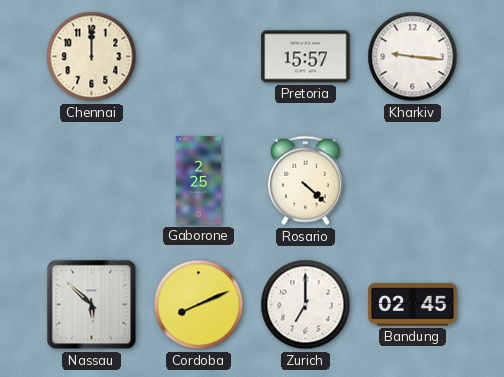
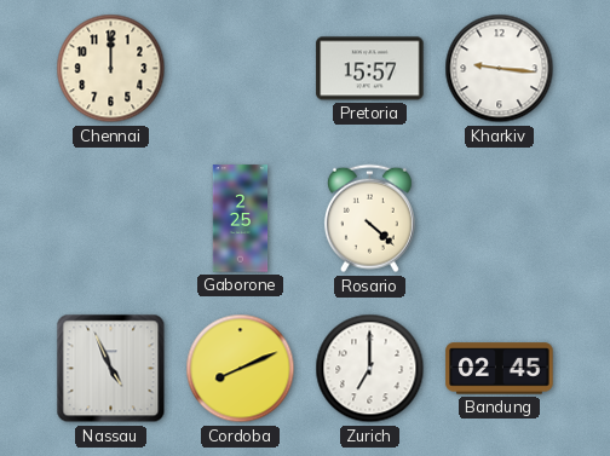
Nassau: 5:52 -> 4:56
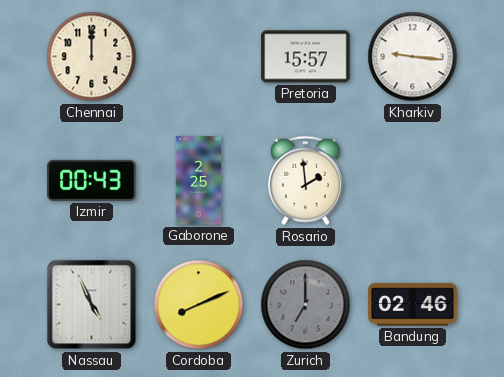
Izmir: none -> 00:43
Rosario: 4:22 -> 1:59
Zurich dial: white -> grey
Bandung: 02:45 -> 02:46
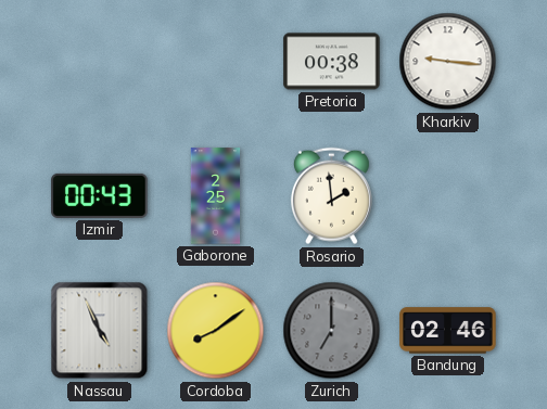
Chennai: 12:00 -> none
Pretoria: 15:57 -> 00:38
Cordoba: 8:11 -> 8:09
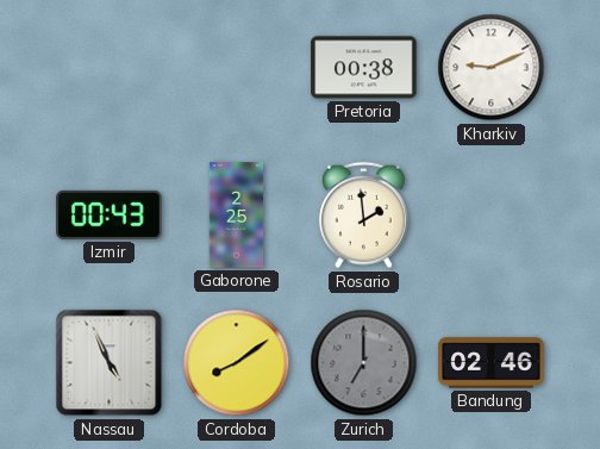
Kharkiv: 9:16 -> 9:11
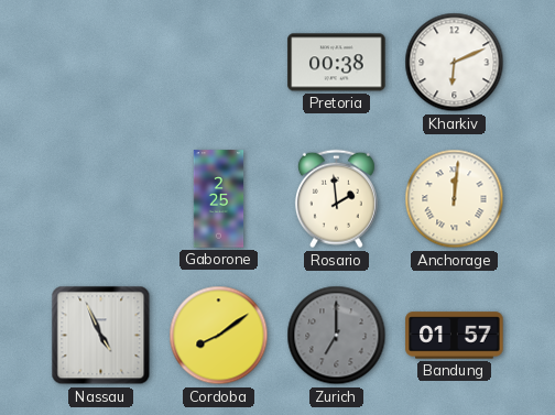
Kharkiv: 9:11 -> 6:11
Izmir: 00:43 -> none
Anchorage: none -> 12:01
Bandung: 02:46 -> 01:57
